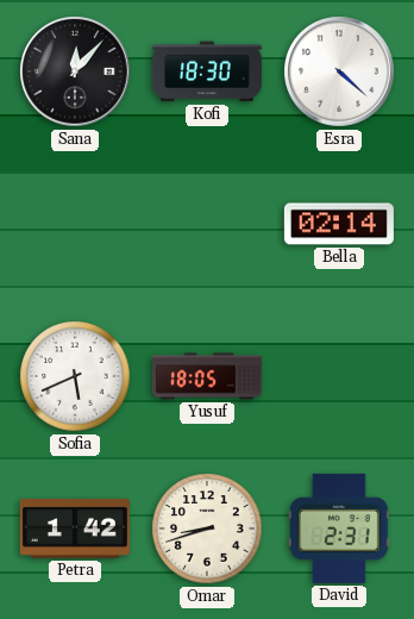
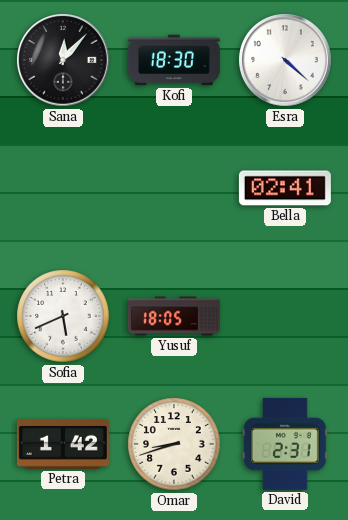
Bella: 02:14 -> 02:41
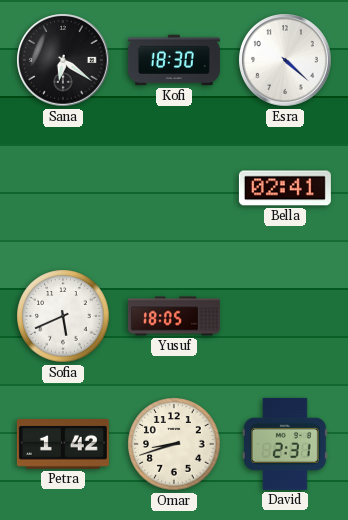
Sana: 12:07 -> 6:21
